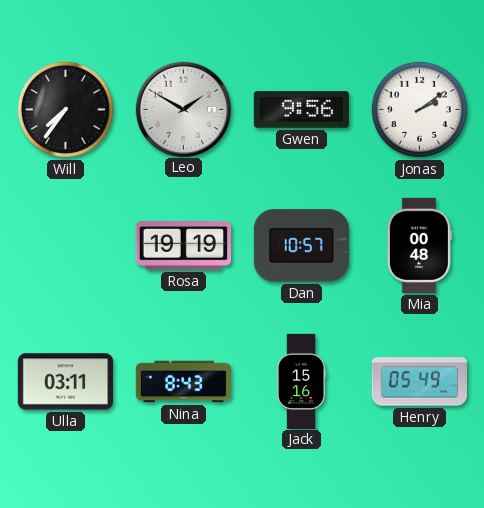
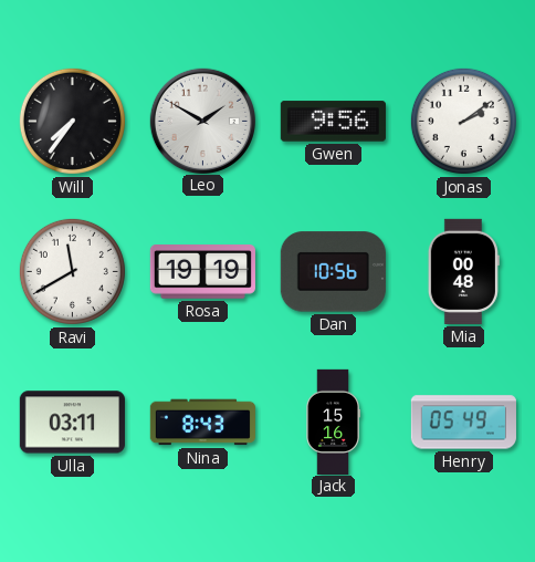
Ravi: none -> 11:40
Dan: 10:57 -> 10:56
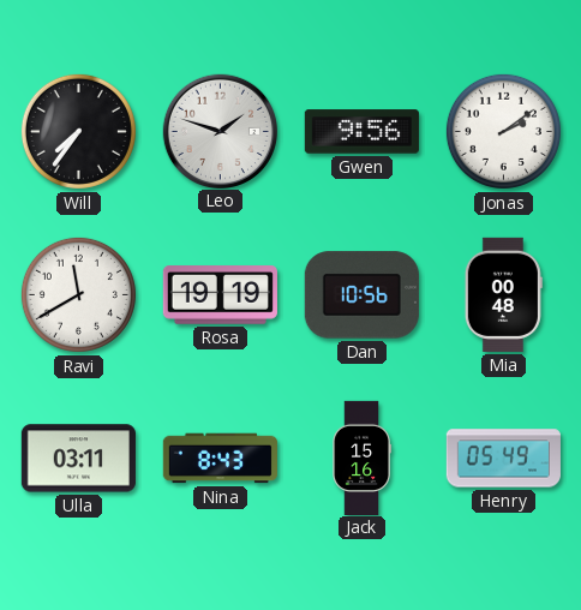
Leo: 1:50 -> 1:48
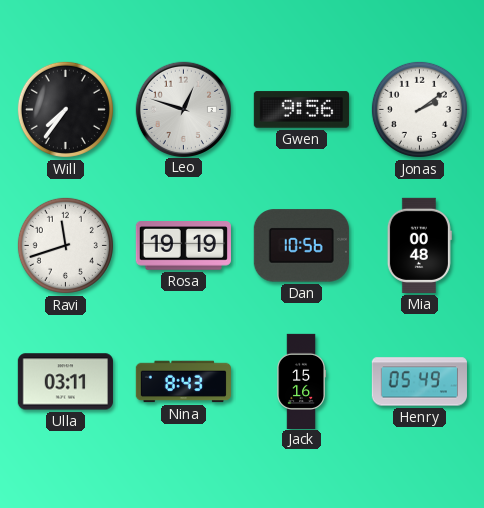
Leo: 1:48 -> 12:48
Ravi: 11:40 -> 11:42
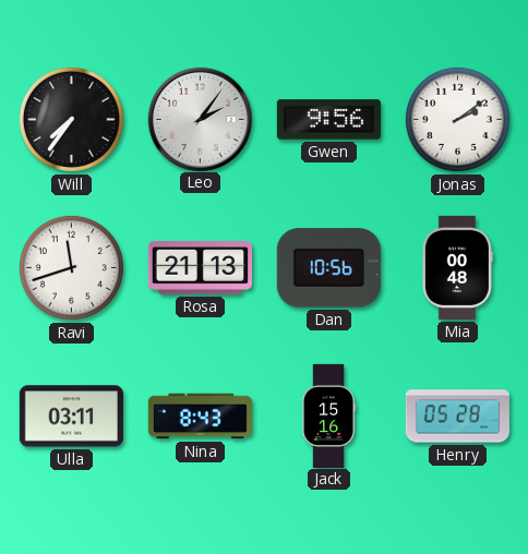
Leo: 12:48 -> 2:06
Rosa: 19:19 -> 21:13
Henry: 05:49 -> 05:28
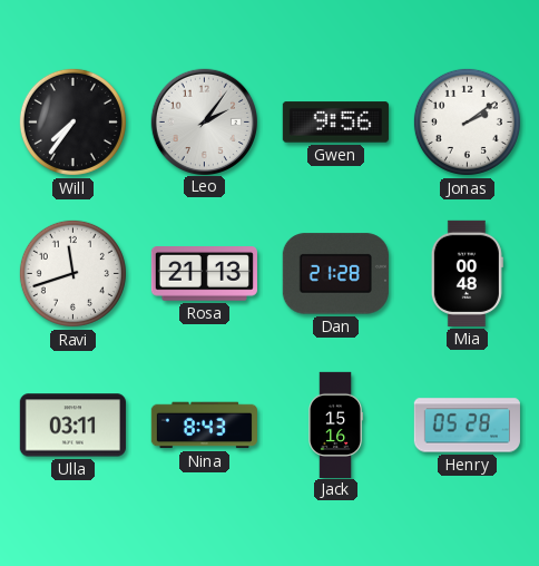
Dan: 10:56 -> 21:28
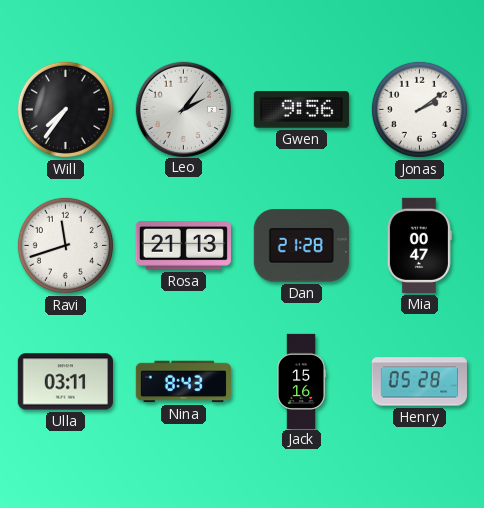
Mia: 00:48 -> 00:47
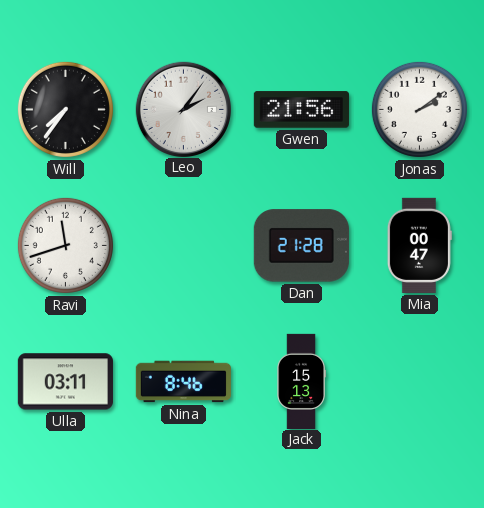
Gwen: 9:56 -> 21:56
Rosa: 21:13 -> none
Nina: 8:43 -> 8:46
Jack: 15:16 -> 15:13
Henry: 05:28 -> none
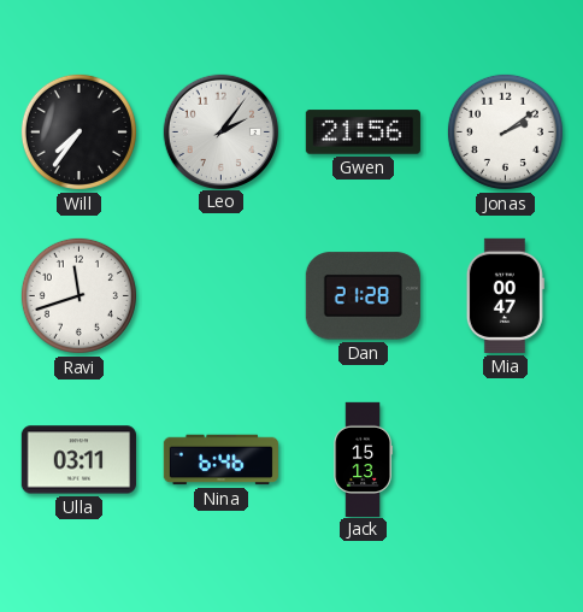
Nina: 8:46 -> 6:46
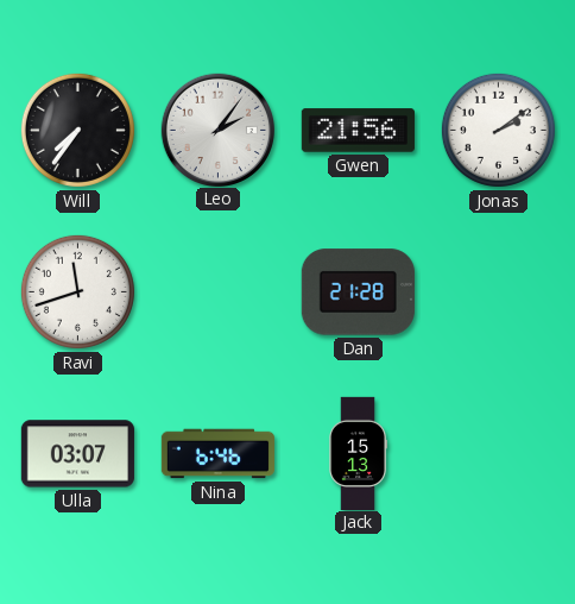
Mia: 00:47 -> none
Ulla: 03:11 -> 03:07
